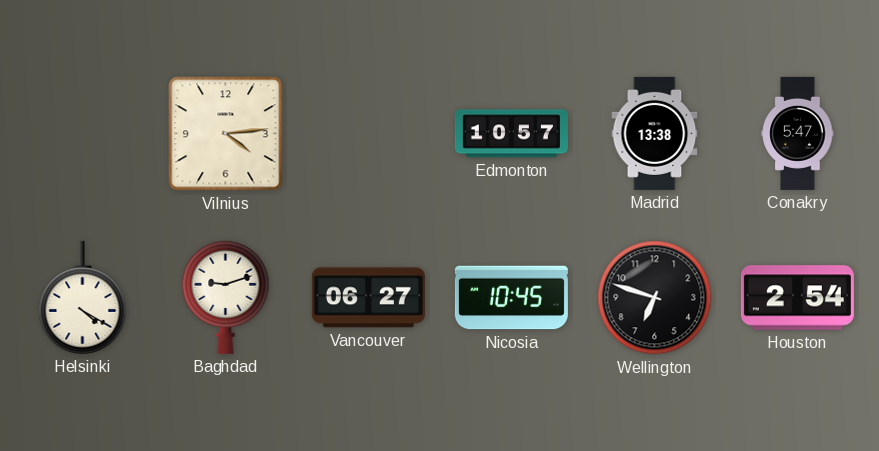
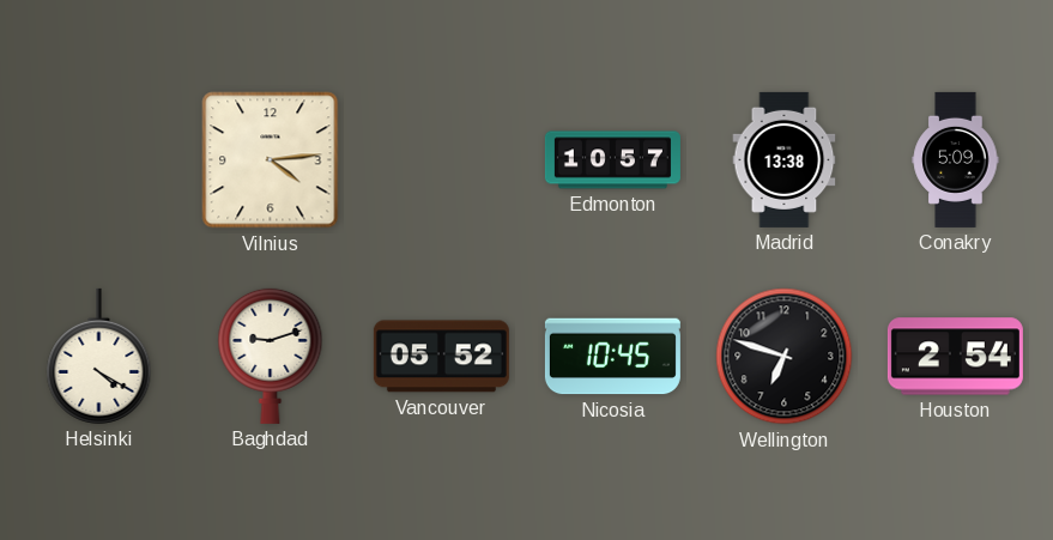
Conakry: 5:47 -> 5:09
Vancouver: 06:27 -> 05:52
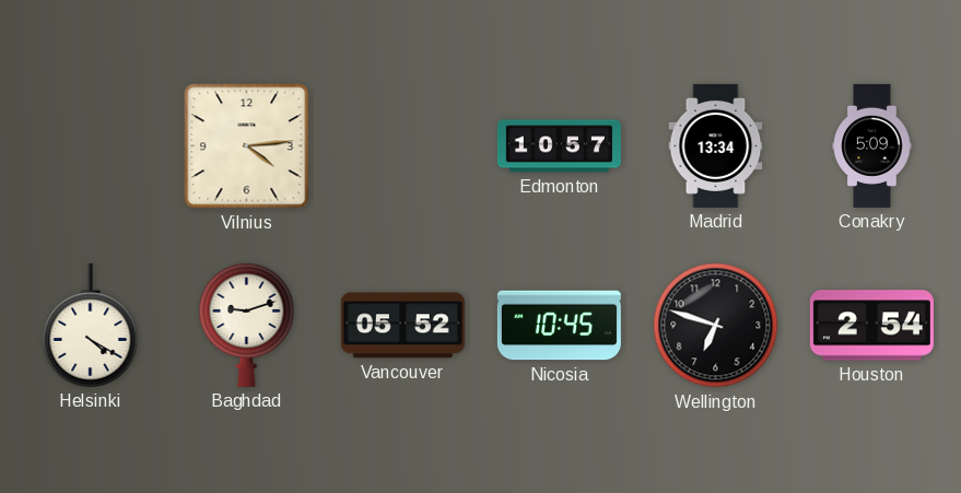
Madrid: 13:38 -> 13:34
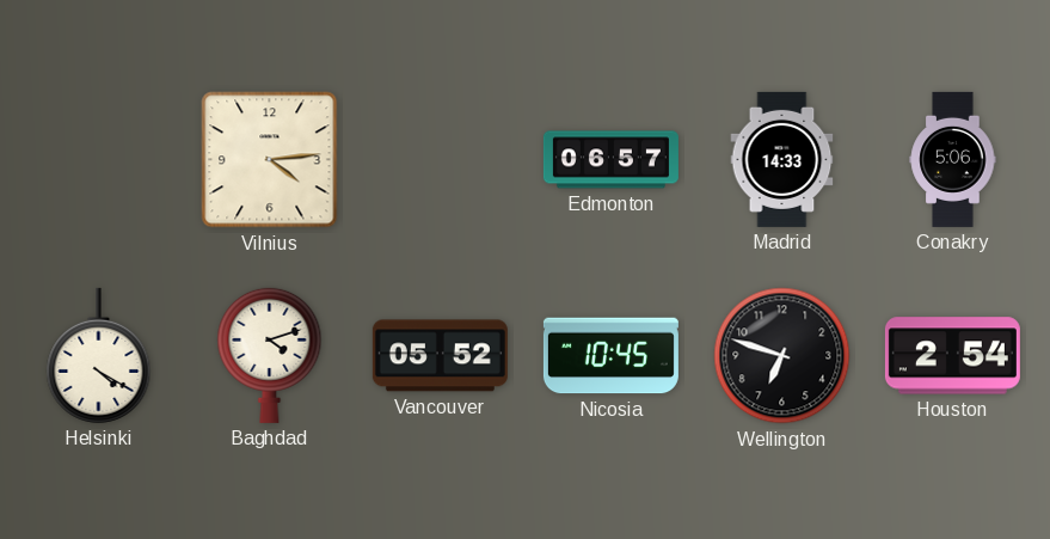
Edmonton: 10:57 -> 06:57
Madrid: 13:34 -> 14:33
Conakry: 5:09 -> 5:06
Baghdad: 9:12 -> 4:12
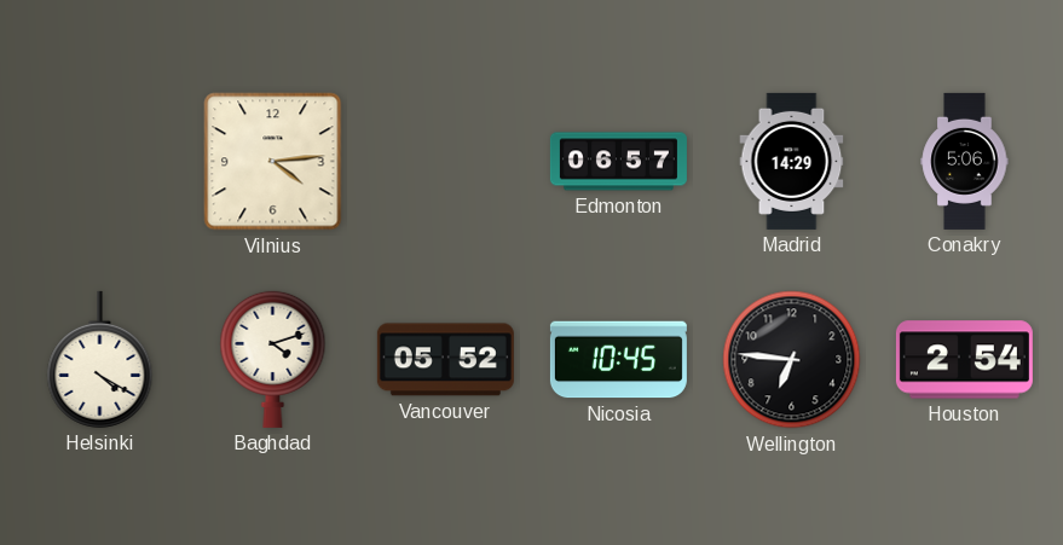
Madrid: 14:33 -> 14:29
Wellington: 6:48 -> 6:46
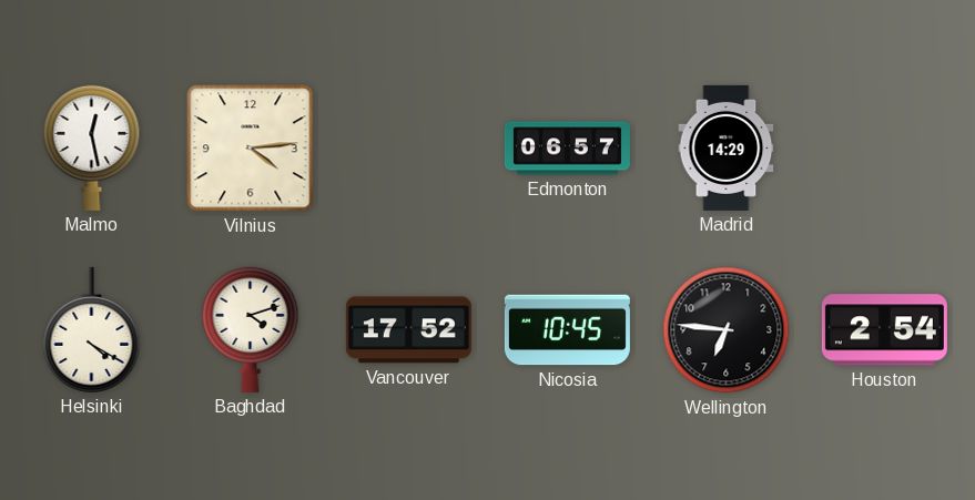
Malmo: none -> 12:28
Conakry: 5:06 -> none
Vancouver: 05:52 -> 17:52
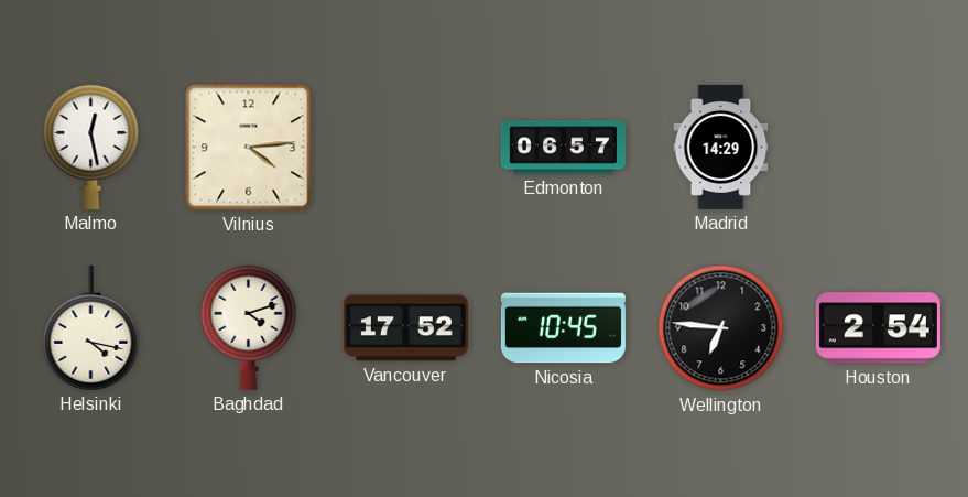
Helsinki: 4:20 -> 4:17
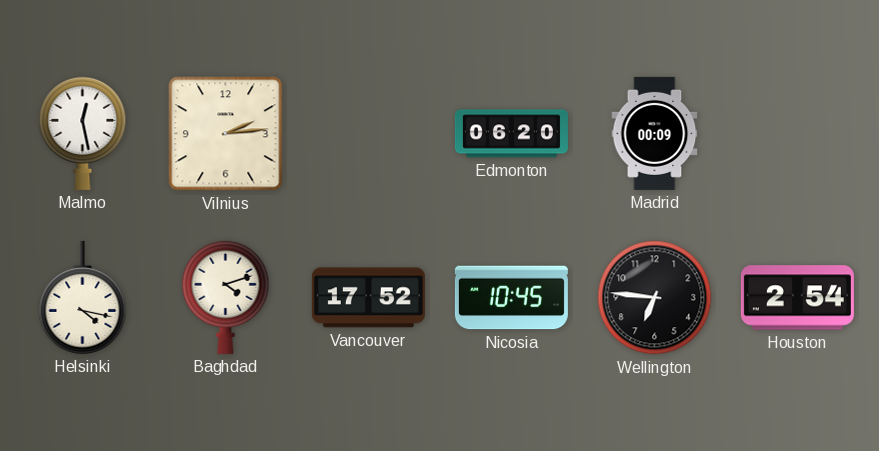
Vilnius: 4:14 -> 2:14
Edmonton: 06:57 -> 06:20
Madrid: 14:29 -> 00:09
